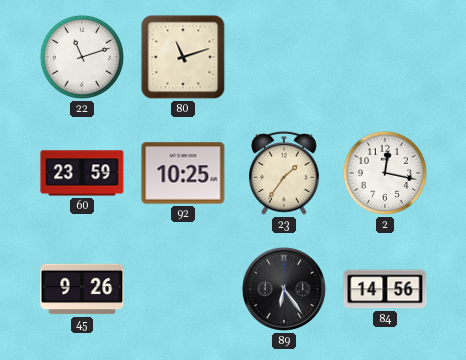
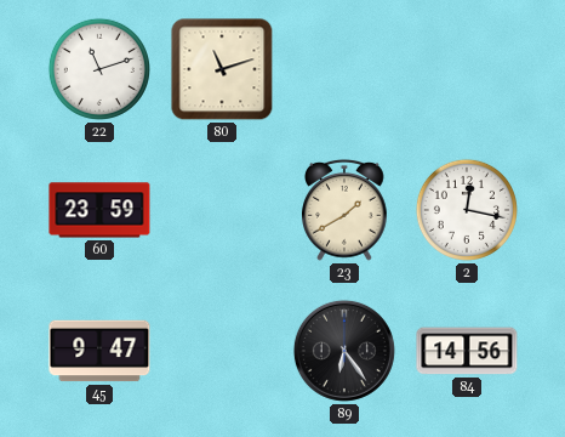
92: 10:25 -> none
23: 1:36 -> 1:40
45: 9:26 -> 9:47
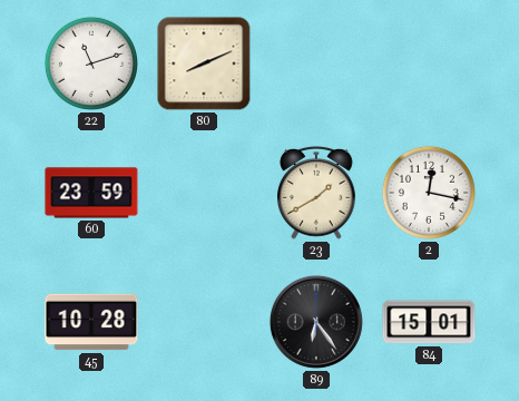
80: 11:12 -> 8:11
45: 9:47 -> 10:28
84: 14:56 -> 15:01
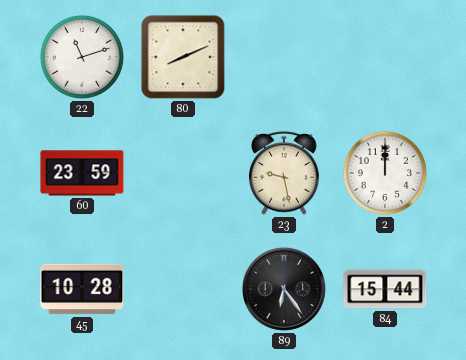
23: 1:40 -> 9:28
2: 12:17 -> 12:00
84: 15:01 -> 15:44
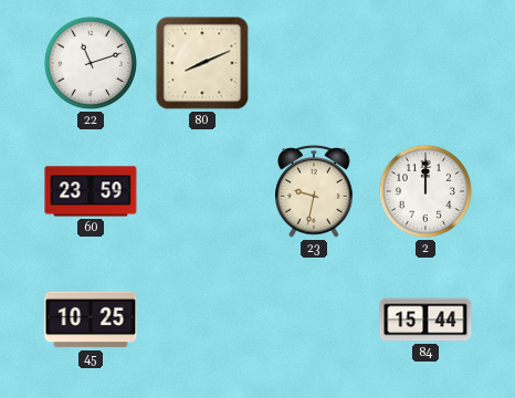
23: 9:28 -> 9:32
45: 10:28 -> 10:25
89: 6:24 -> none
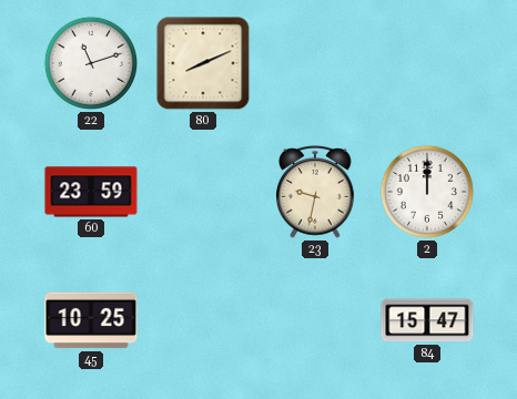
84: 15:44 -> 15:47
